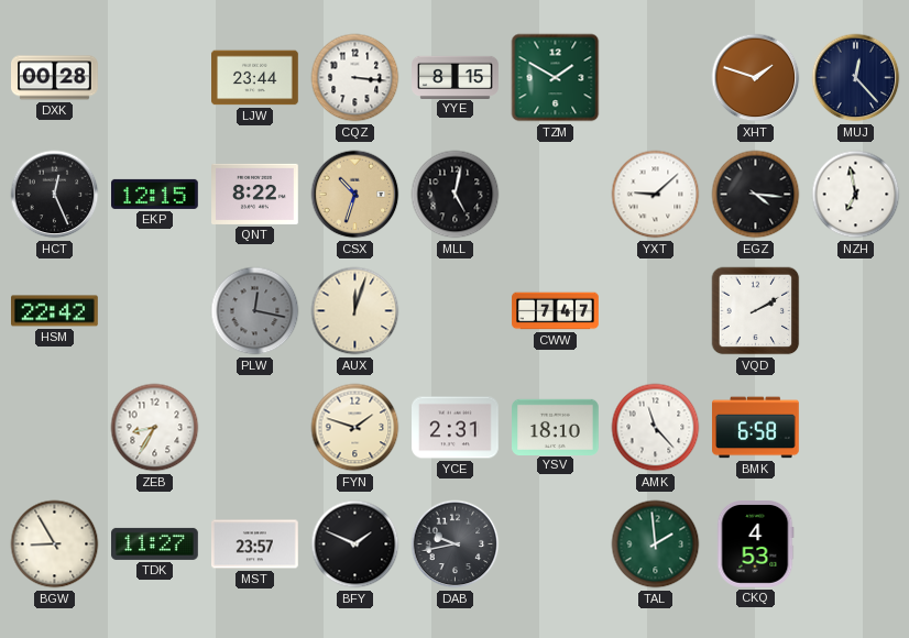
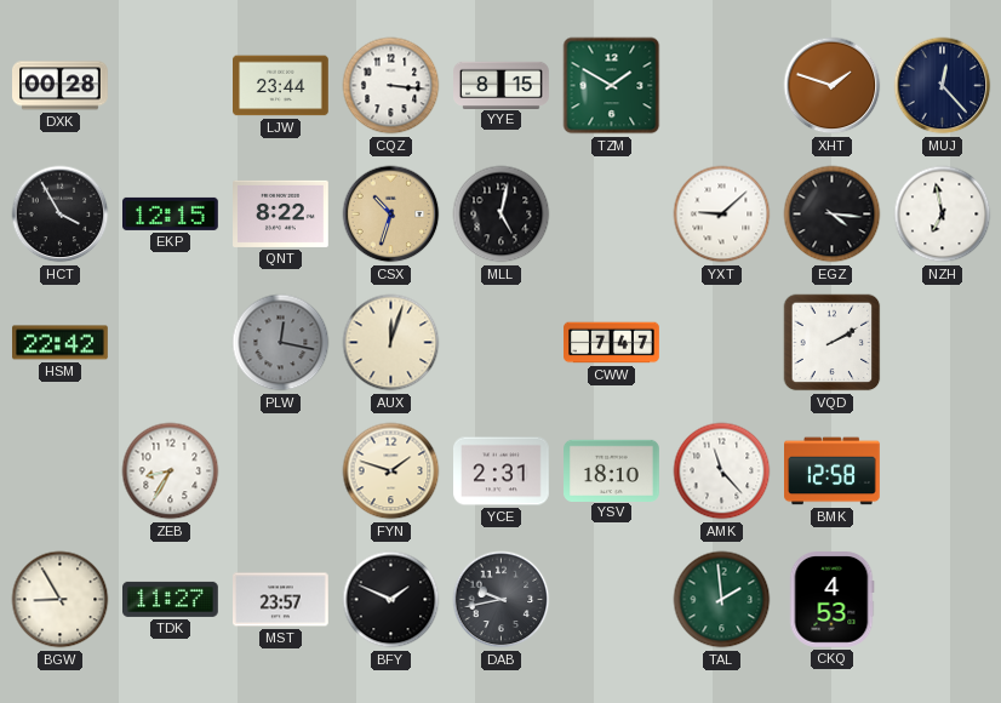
HCT: 12:26 -> 3:55
BMK: 6:58 -> 12:58
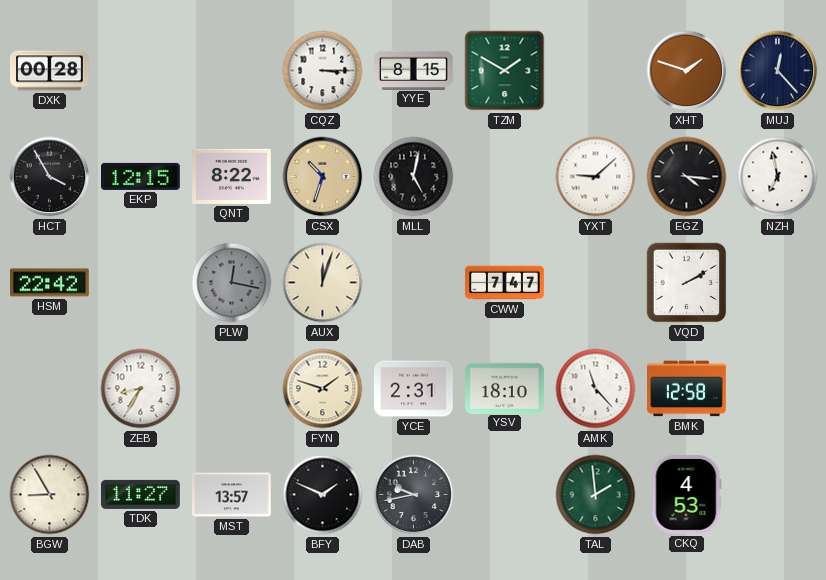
LJW: 23:44 -> none
CQZ: 3:16 -> 3:15
MST: 23:57 -> 13:57
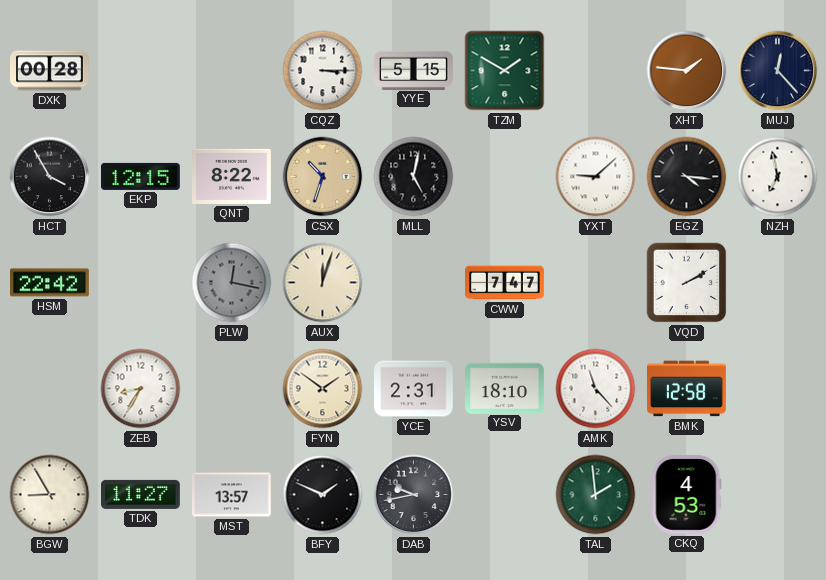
YYE: 8:15 -> 5:15
XHT: 1:48 -> 1:46
FYN: 1:48 -> 1:51
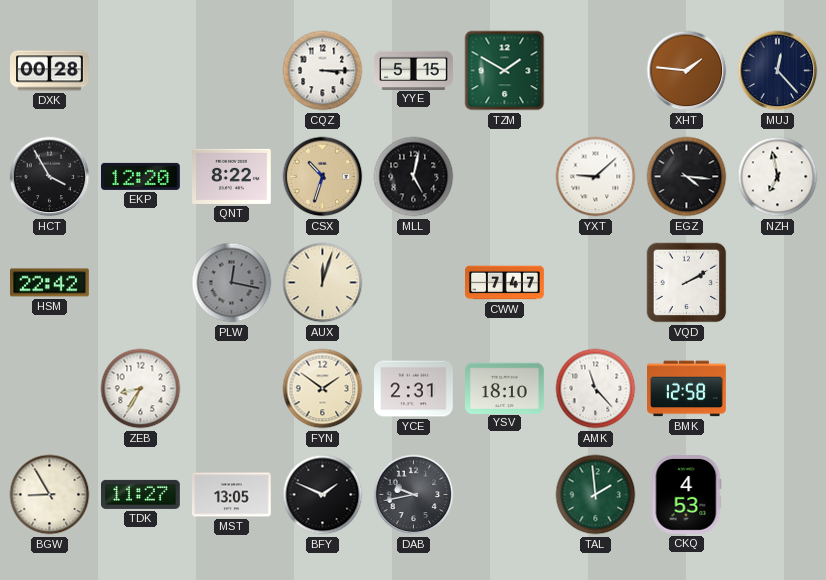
EKP: 12:15 -> 12:20
MST: 13:57 -> 13:05
